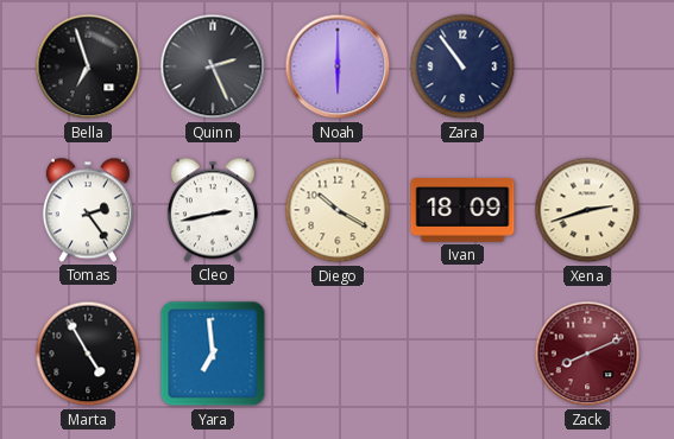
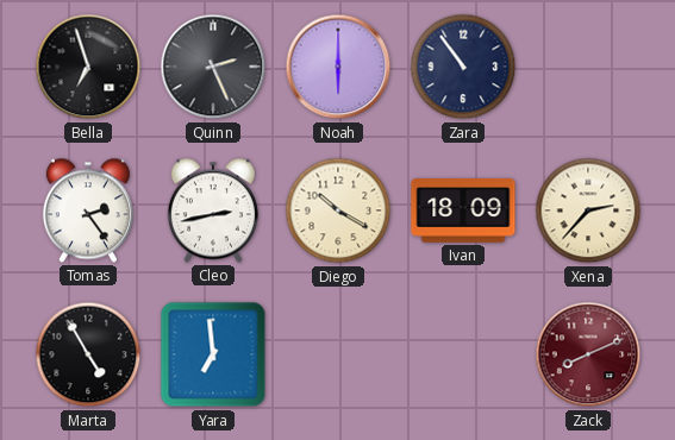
Xena: 2:42 -> 2:37
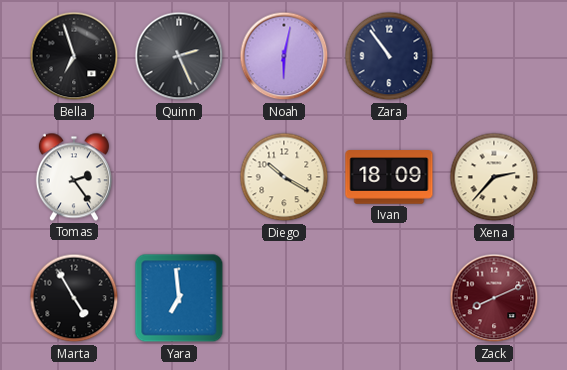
Noah: 6:00 -> 6:02
Cleo: 2:43 -> none
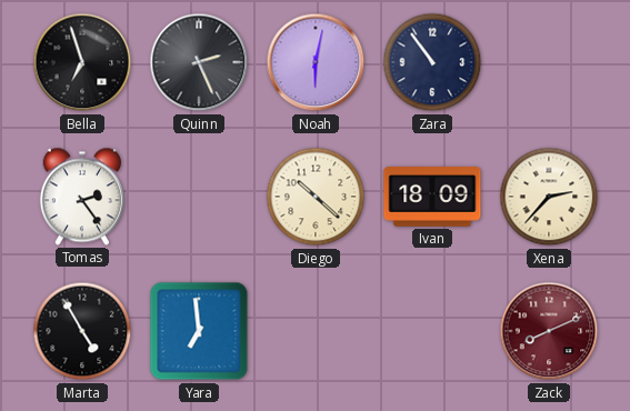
Diego: 10:20 -> 10:22
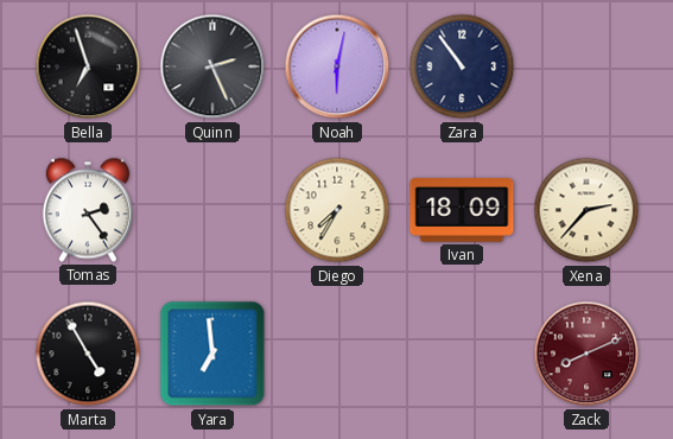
Diego: 10:22 -> 7:35
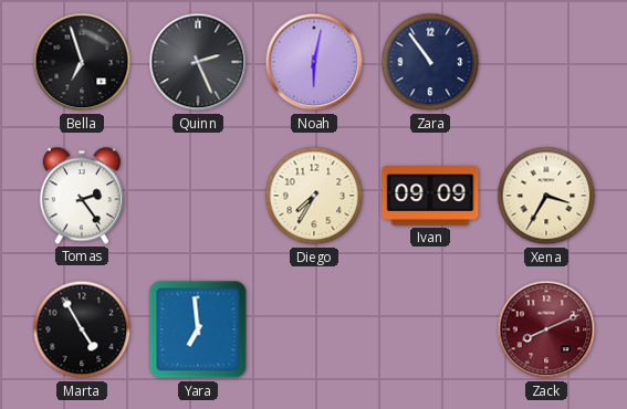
Ivan: 18:09 -> 09:09
Xena: 2:37 -> 3:35
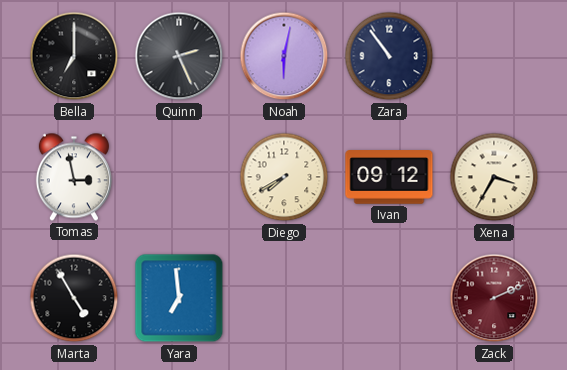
Bella: 6:57 -> 7:00
Tomas: 2:24 -> 2:58
Diego: 7:35 -> 7:40
Ivan: 09:09 -> 09:12
Zack: 8:11 -> 2:11
